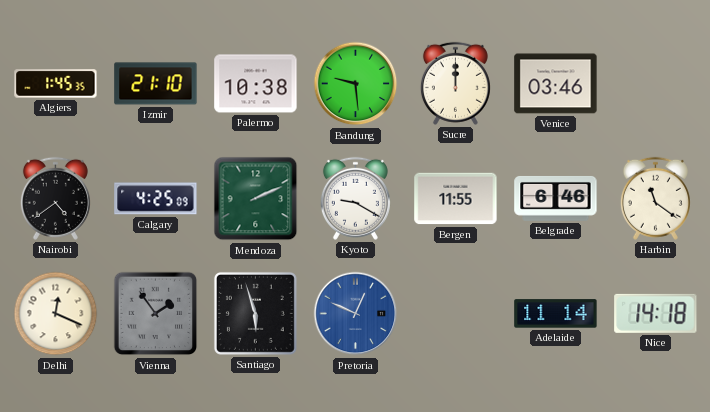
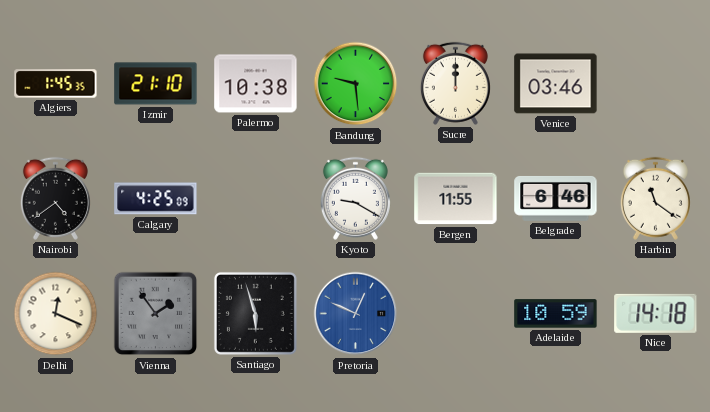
Mendoza: 2:11 -> none
Adelaide: 11:14 -> 10:59
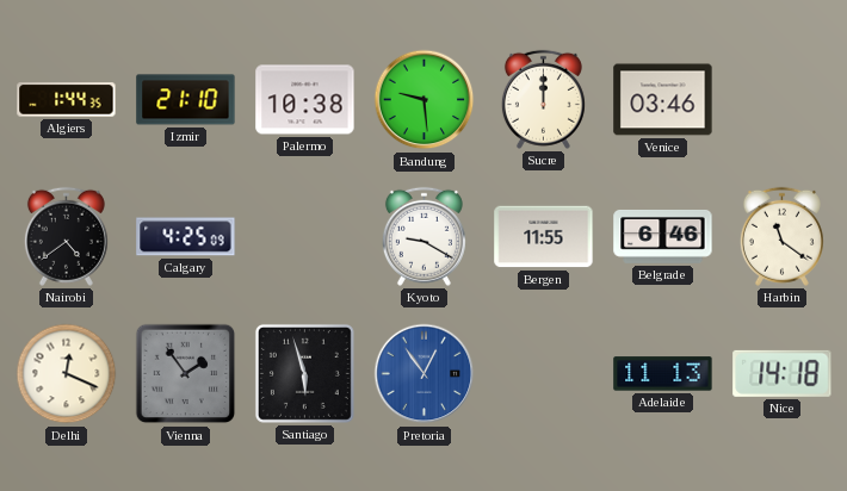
Algiers: 1:45 -> 1:44
Pretoria: 12:49 -> 12:54
Adelaide: 10:59 -> 11:13
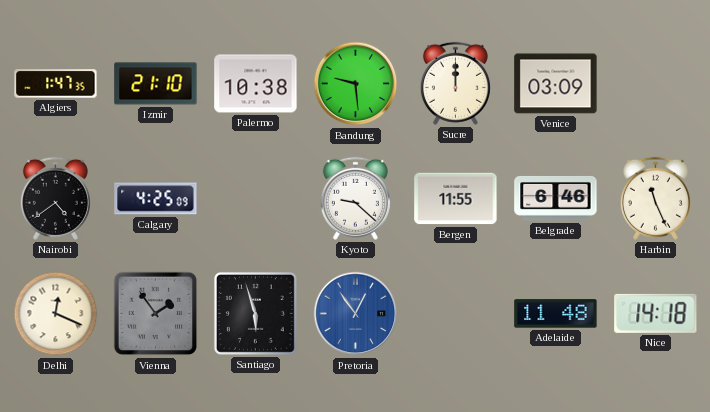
Algiers: 1:44 -> 1:47
Venice: 03:46 -> 03:09
Kyoto: 9:20 -> 9:22
Harbin: 11:21 -> 11:26
Adelaide: 11:13 -> 11:48
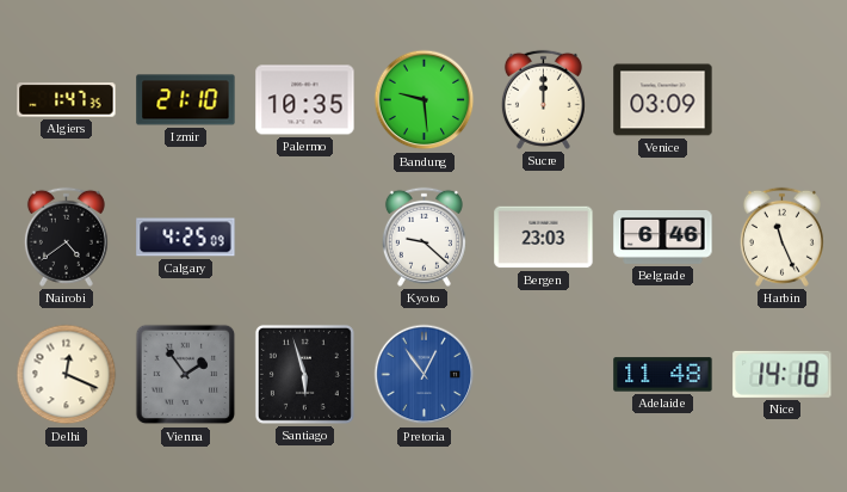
Palermo: 10:38 -> 10:35
Bergen: 11:55 -> 23:03
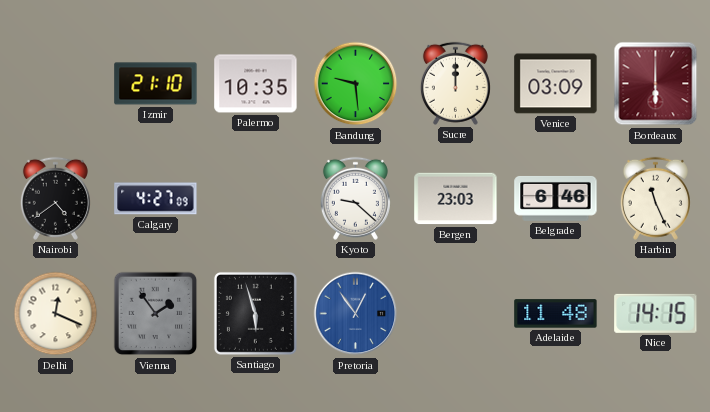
Algiers: 1:47 -> none
Bordeaux: none -> 6:00
Calgary: 4:25 -> 4:27
Nice: 14:18 -> 14:15
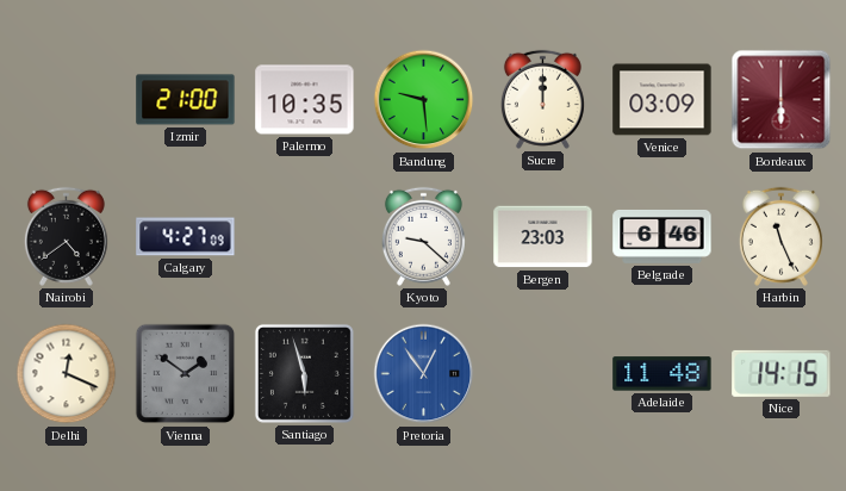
Izmir: 21:10 -> 21:00
Vienna: 1:54 -> 1:51
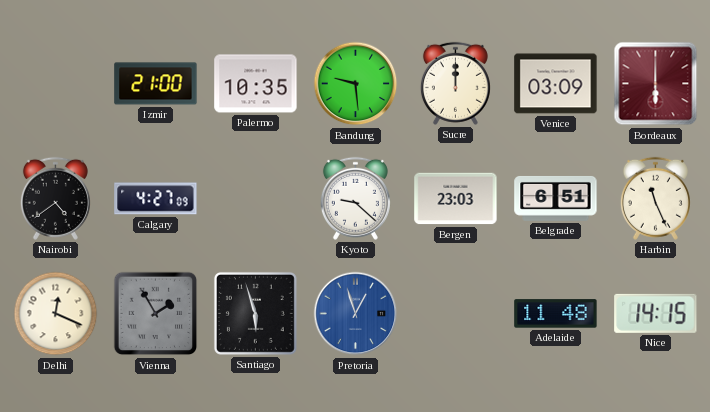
Belgrade: 6:46 -> 6:51
Vienna: 1:51 -> 1:55
Pretoria: 12:54 -> 12:57
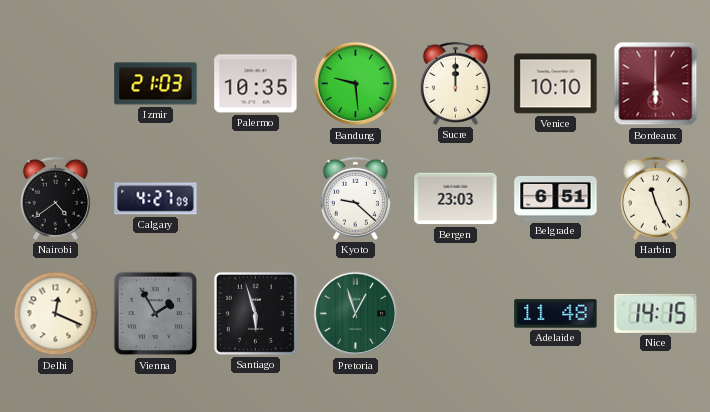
Izmir: 21:00 -> 21:03
Venice: 03:09 -> 10:10
Pretoria dial: blue -> green
